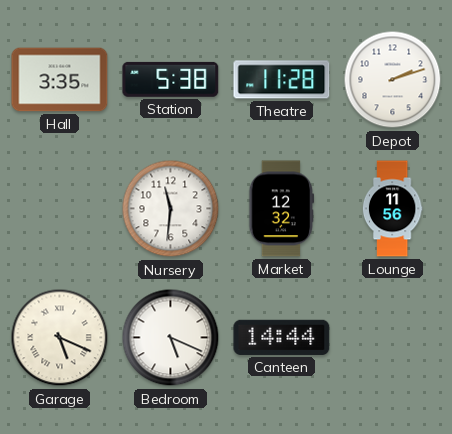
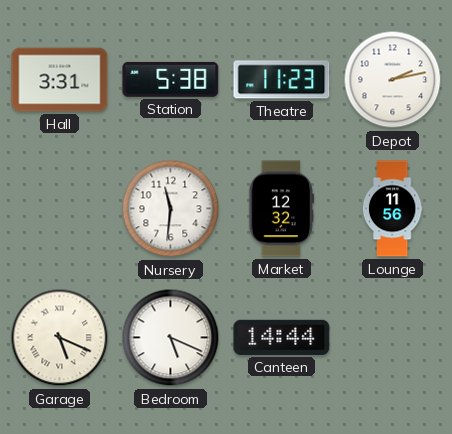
Hall: 3:35 -> 3:31
Theatre: 11:28 -> 11:23
Depot: 2:12 -> 2:13
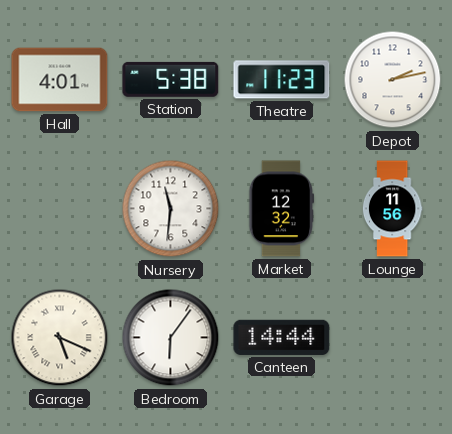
Hall: 3:31 -> 4:01
Bedroom: 5:19 -> 6:06
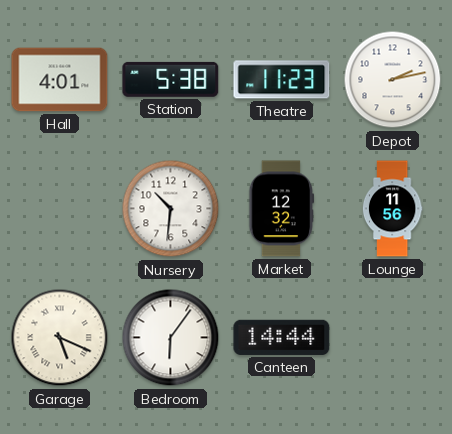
Nursery: 11:31 -> 10:31
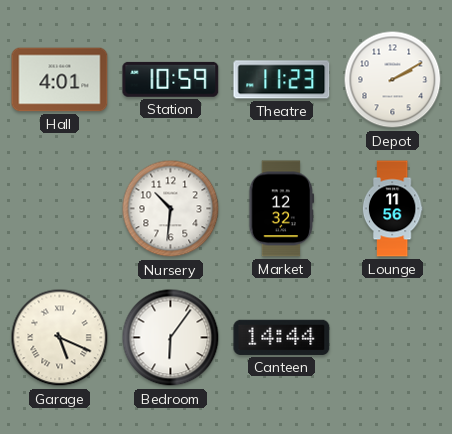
Station: 5:38 -> 10:59
Depot: 2:13 -> 2:10
